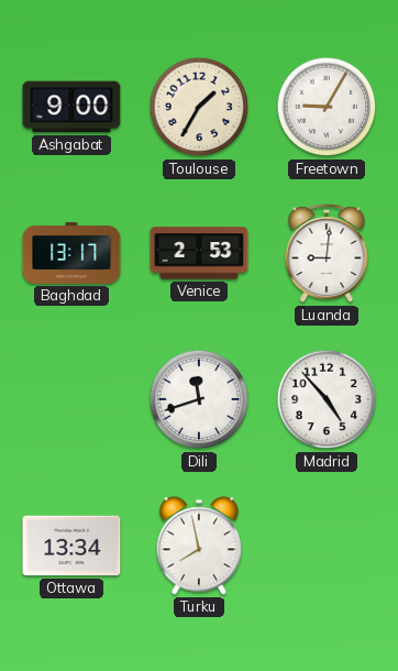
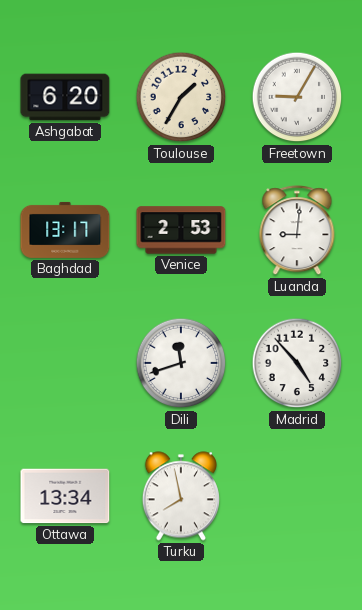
Ashgabat: 9:00 -> 6:20
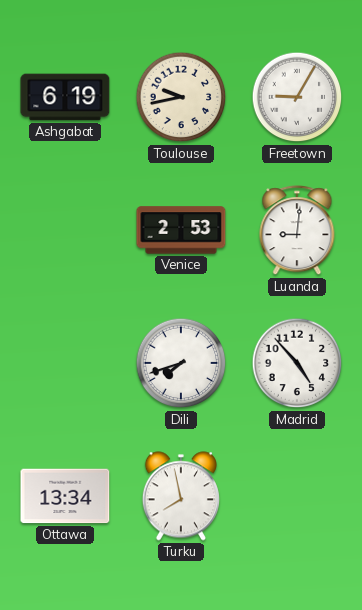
Ashgabat: 6:20 -> 6:19
Toulouse: 1:35 -> 9:43
Baghdad: 13:17 -> none
Dili: 11:42 -> 7:42
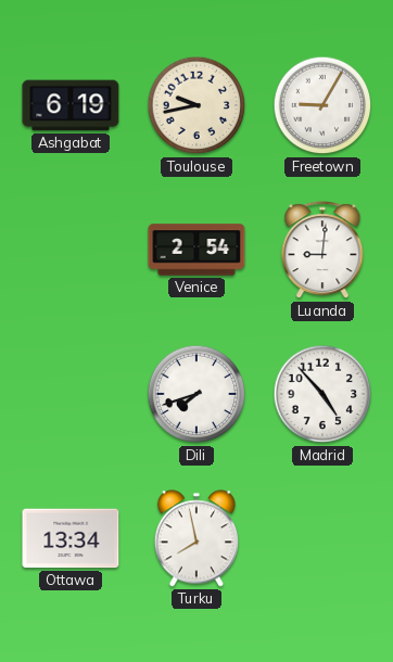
Venice: 2:53 -> 2:54
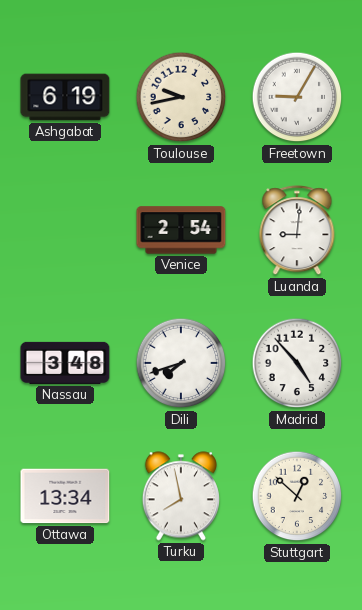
Nassau: none -> 3:48
Stuttgart: none -> 12:52
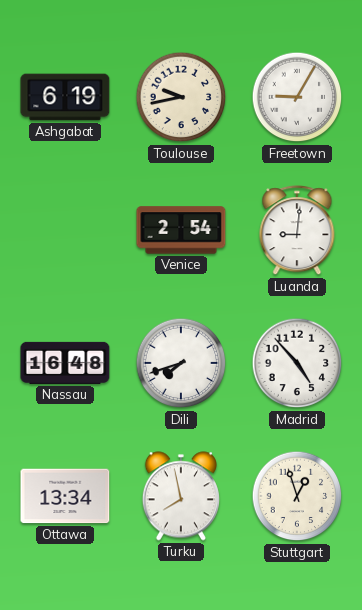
Nassau: 3:48 -> 16:48
Stuttgart: 12:52 -> 12:57
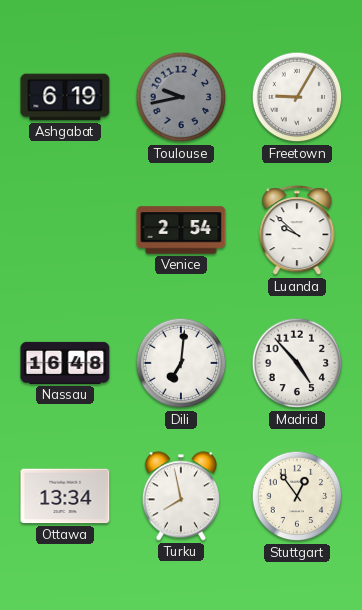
Toulouse dial: cream -> grey
Luanda: 9:01 -> 9:52
Dili: 7:42 -> 7:01
Stuttgart: 12:57 -> 12:54
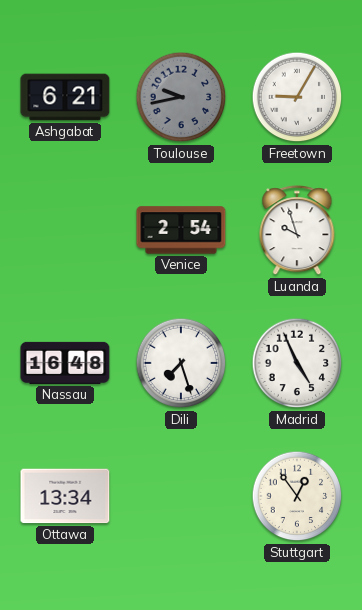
Ashgabat: 6:19 -> 6:21
Luanda: 9:52 -> 9:57
Dili: 7:01 -> 7:27
Madrid: 4:53 -> 4:56
Turku: 7:58 -> none
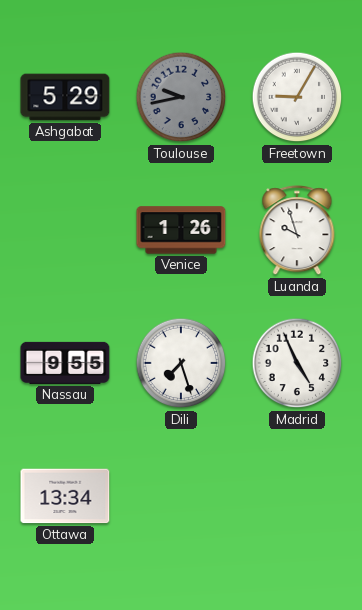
Ashgabat: 6:21 -> 5:29
Venice: 2:54 -> 1:26
Nassau: 16:48 -> 9:55
Stuttgart: 12:54 -> none
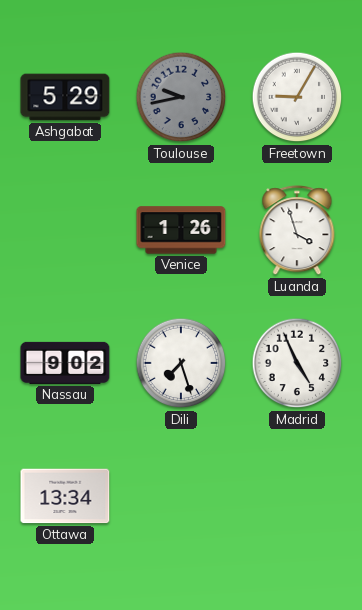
Luanda: 9:57 -> 3:57
Nassau: 9:55 -> 9:02
